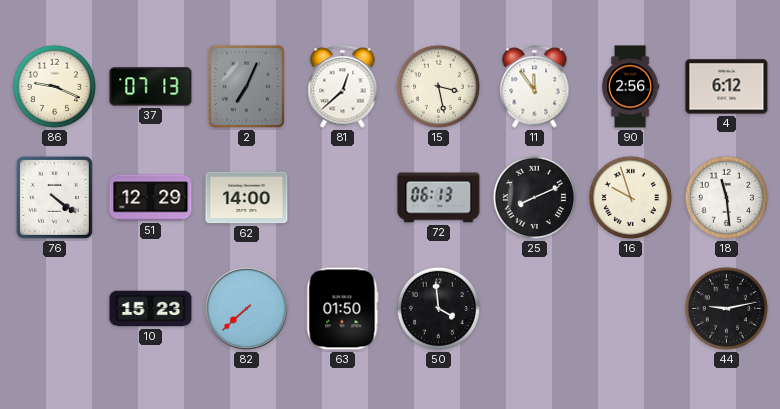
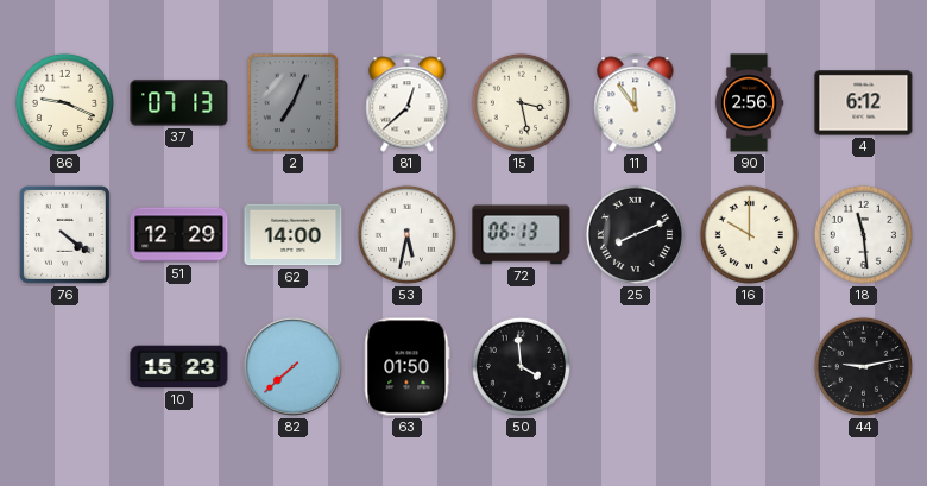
53: none -> 5:32
16: 9:57 -> 10:00
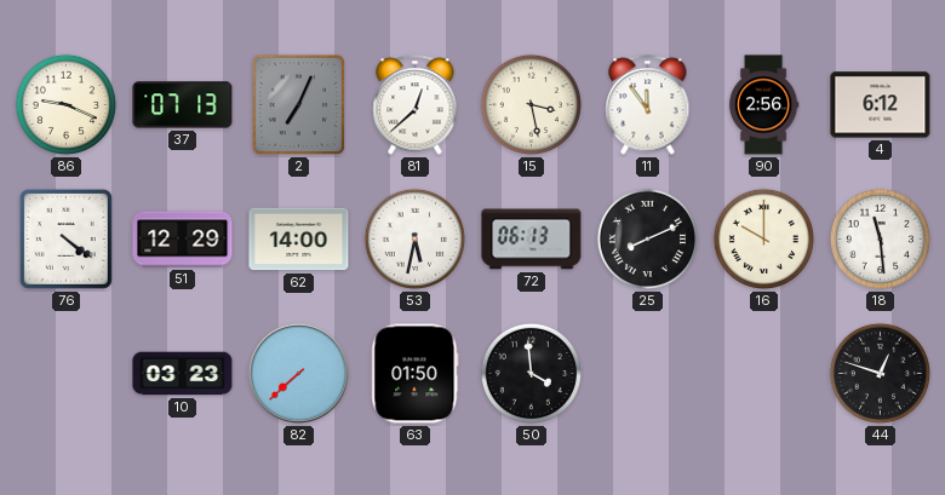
10: 15:23 -> 03:23
44: 9:13 -> 12:48
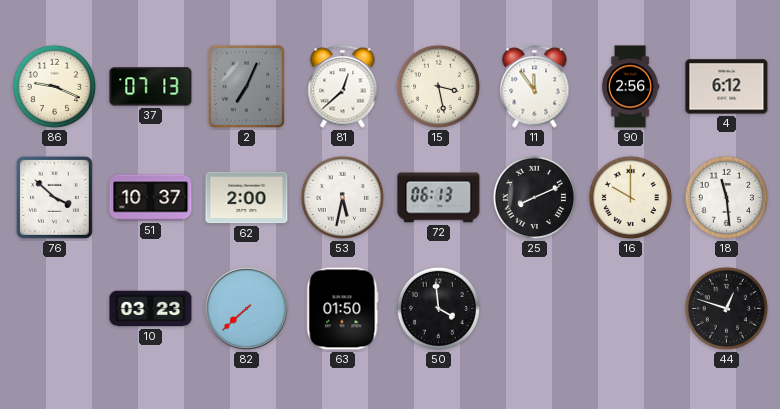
76: 4:21 -> 3:52
51: 12:29 -> 10:37
62: 14:00 -> 2:00
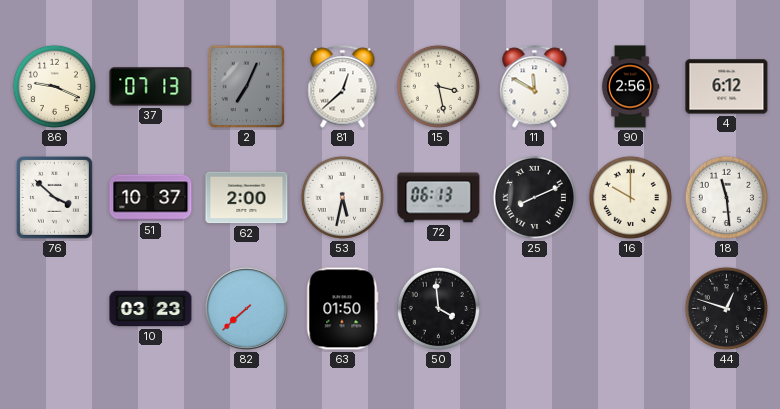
11: 11:54 -> 11:50
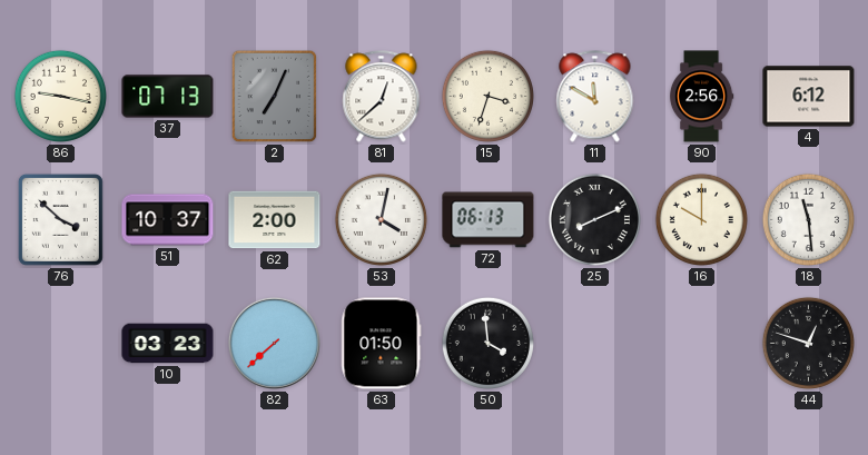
86: 9:19 -> 9:17
15: 3:28 -> 3:33
53: 5:32 -> 4:02
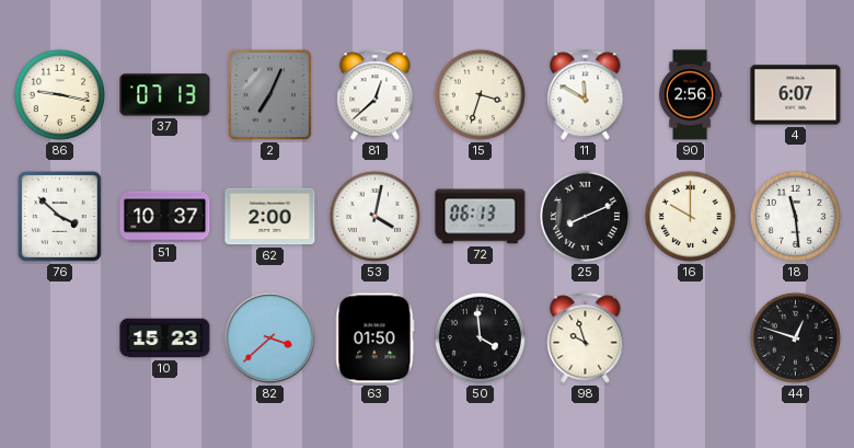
4: 6:12 -> 6:07
10: 03:23 -> 15:23
82: 7:38 -> 3:38
98: none -> 9:57
